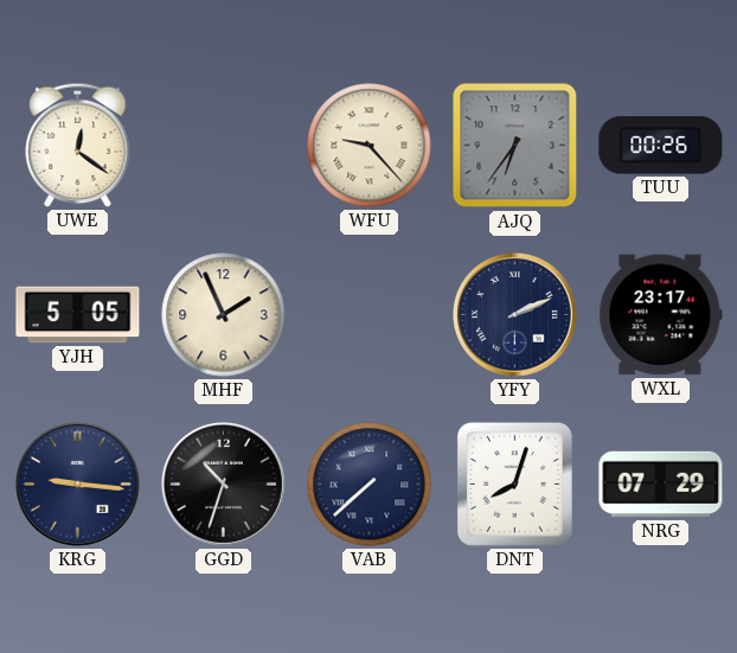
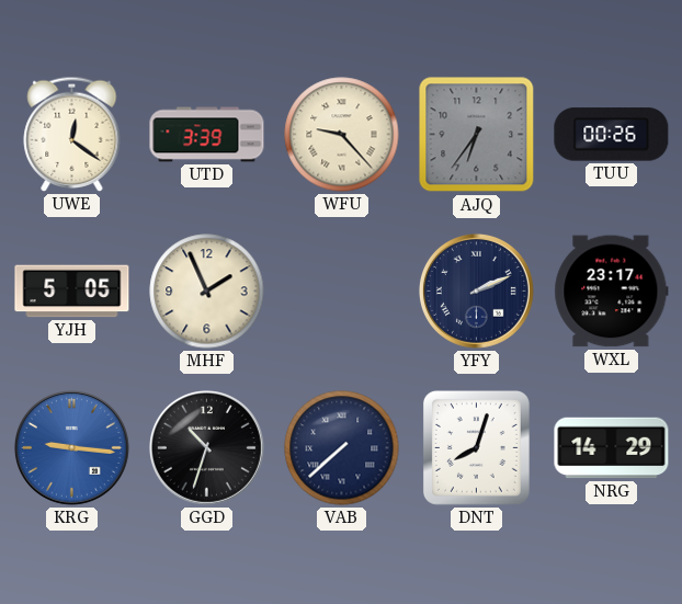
UTD: none -> 3:39
KRG dial: navy -> blue
NRG: 07:29 -> 14:29
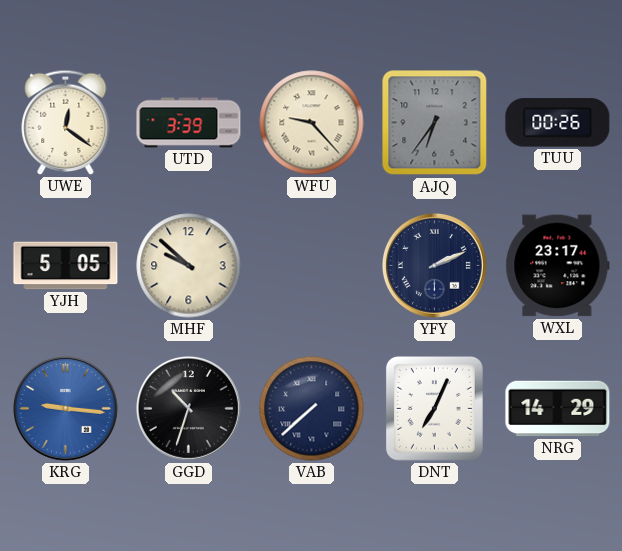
MHF: 1:56 -> 9:52
DNT: 8:03 -> 7:04
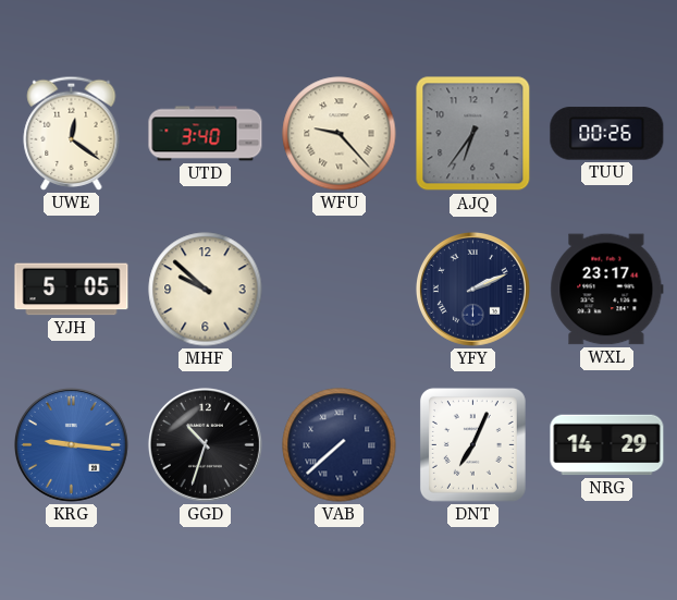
UTD: 3:39 -> 3:40
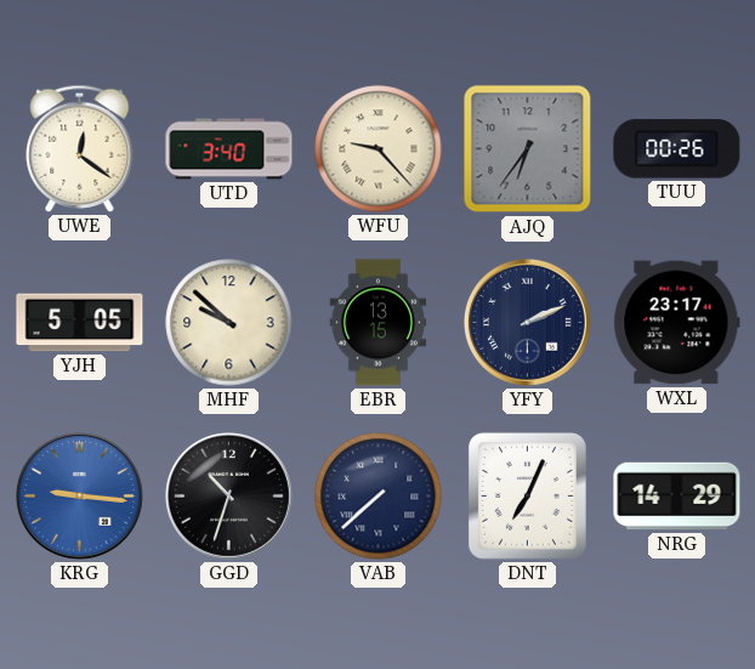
EBR: none -> 13:15
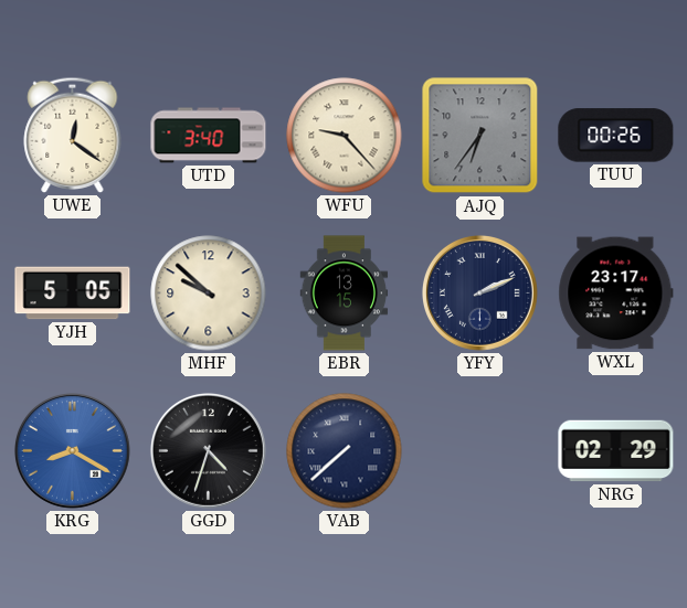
KRG: 9:16 -> 8:20
GGD: 10:33 -> 4:33
DNT: 7:04 -> none
NRG: 14:29 -> 02:29
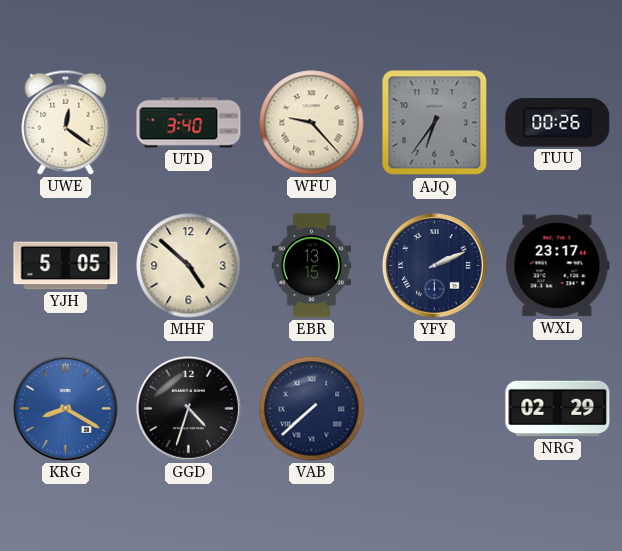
MHF: 9:52 -> 4:52
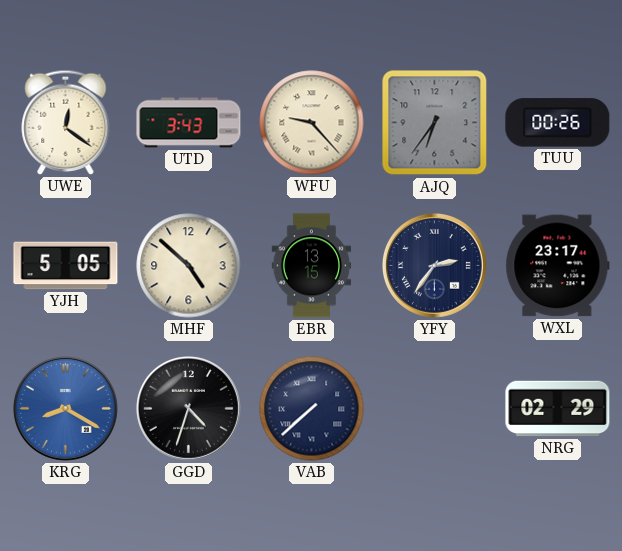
UTD: 3:40 -> 3:43
YFY: 2:11 -> 2:36
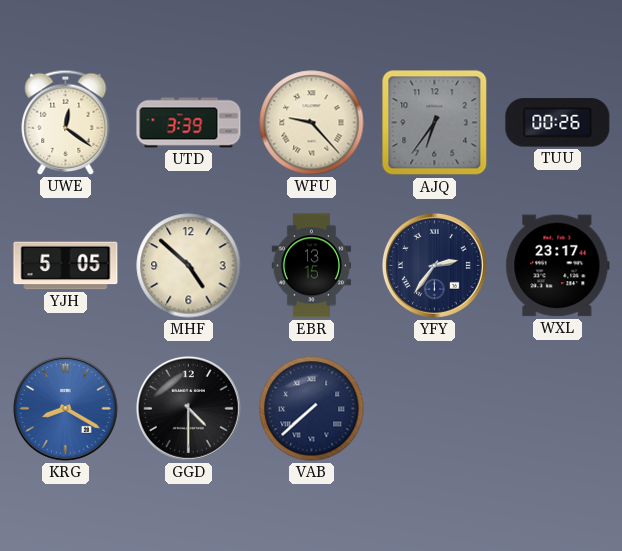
UTD: 3:43 -> 3:39
GGD: 4:33 -> 4:30
NRG: 02:29 -> none
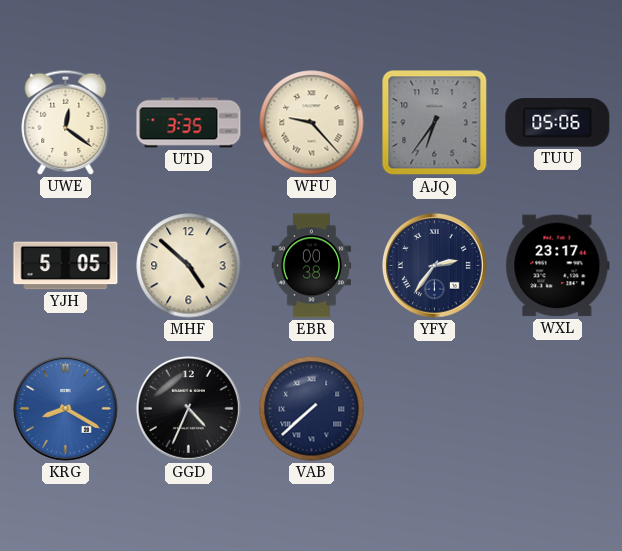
UTD: 3:39 -> 3:35
TUU: 00:26 -> 05:06
EBR: 13:15 -> 00:38
GGD: 4:30 -> 4:34
